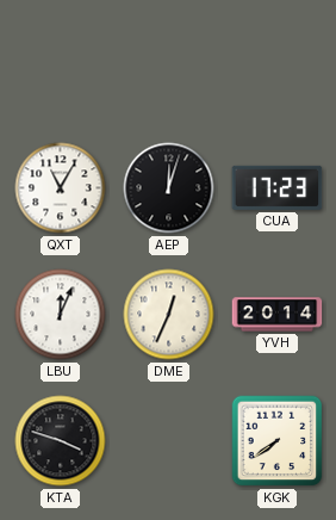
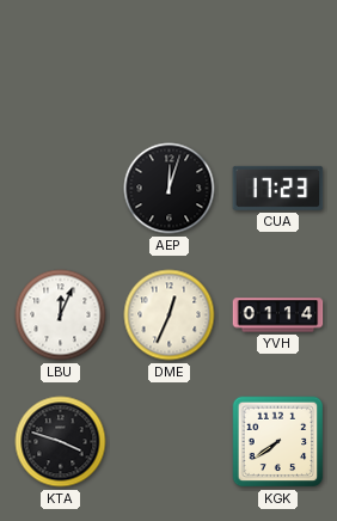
QXT: 11:05 -> none
YVH: 20:14 -> 01:14
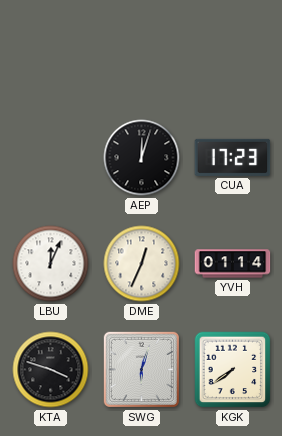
SWG: none -> 6:03
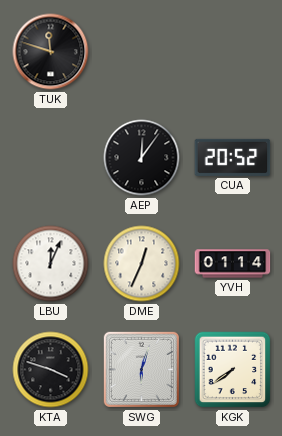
TUK: none -> 11:48
AEP: 12:03 -> 12:06
CUA: 17:23 -> 20:52
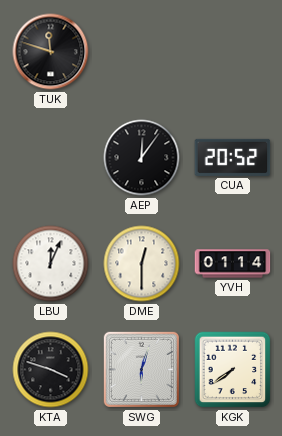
DME: 12:34 -> 12:30
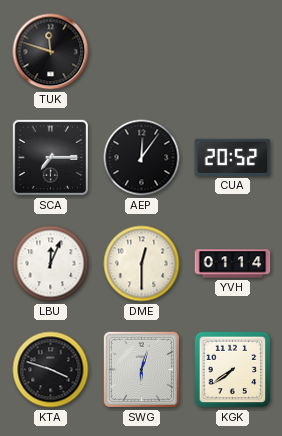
SCA: none -> 7:15
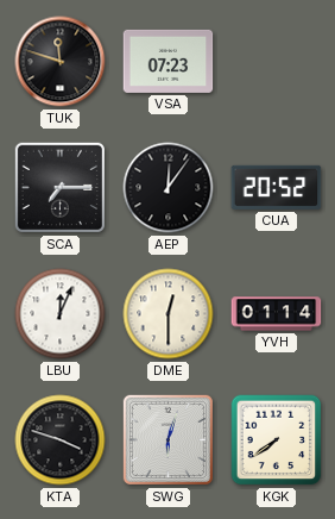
VSA: none -> 07:23
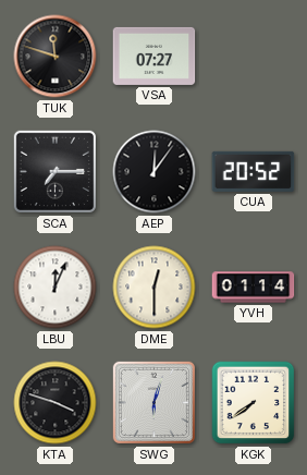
VSA: 07:23 -> 07:27
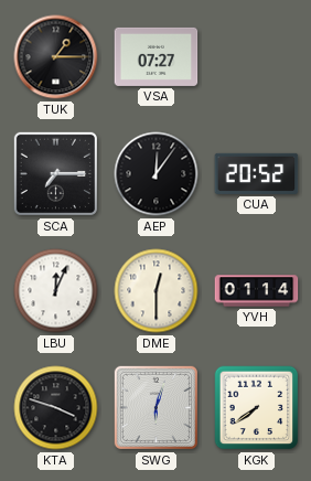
TUK: 11:48 -> 1:15
